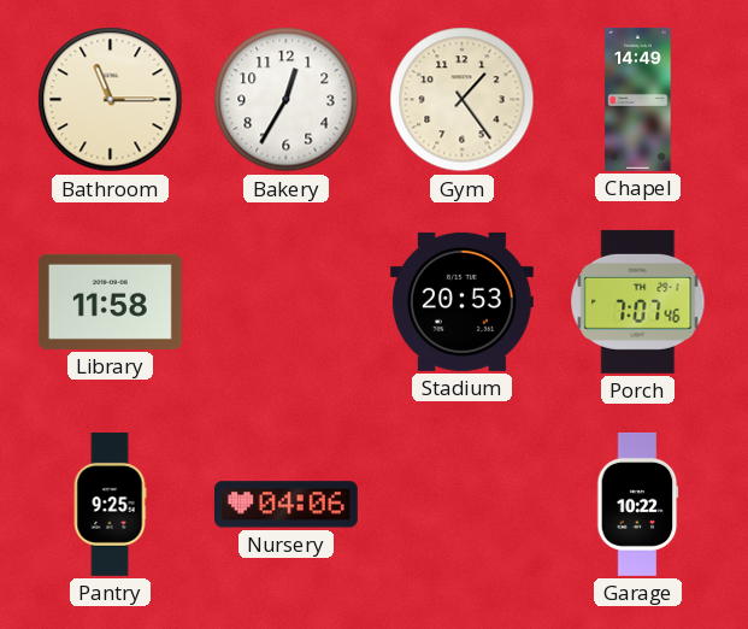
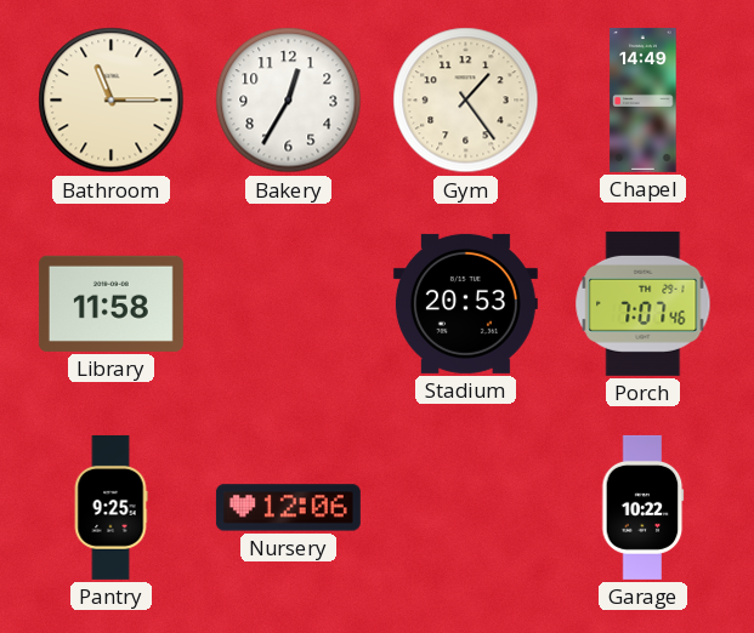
Nursery: 04:06 -> 12:06
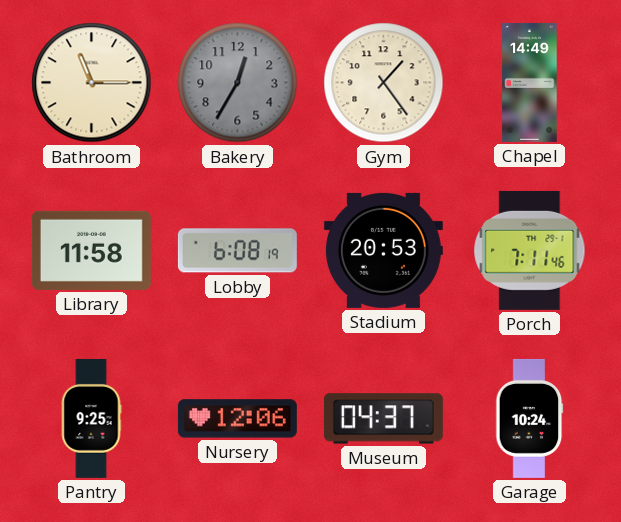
Bakery dial: white -> grey
Lobby: none -> 6:08
Porch: 7:07 -> 7:11
Museum: none -> 04:37
Garage: 10:22 -> 10:24
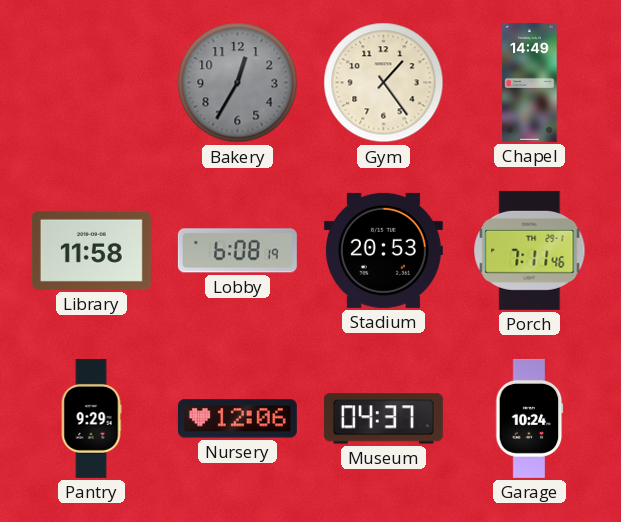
Bathroom: 11:15 -> none
Pantry: 9:25 -> 9:29
